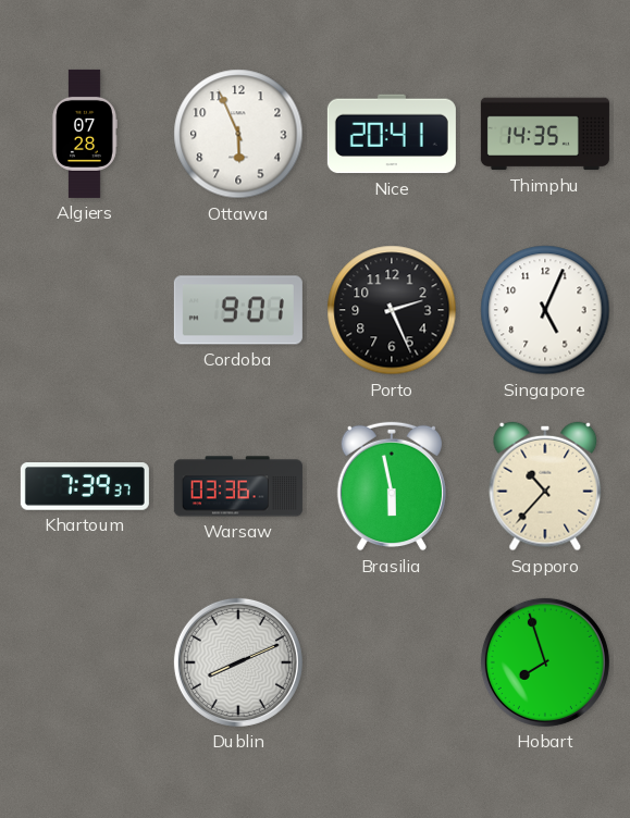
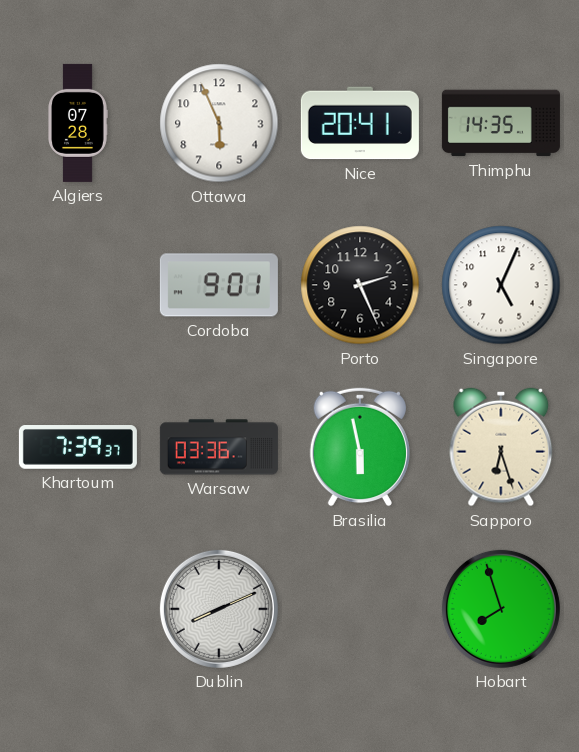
Sapporo: 10:37 -> 6:27
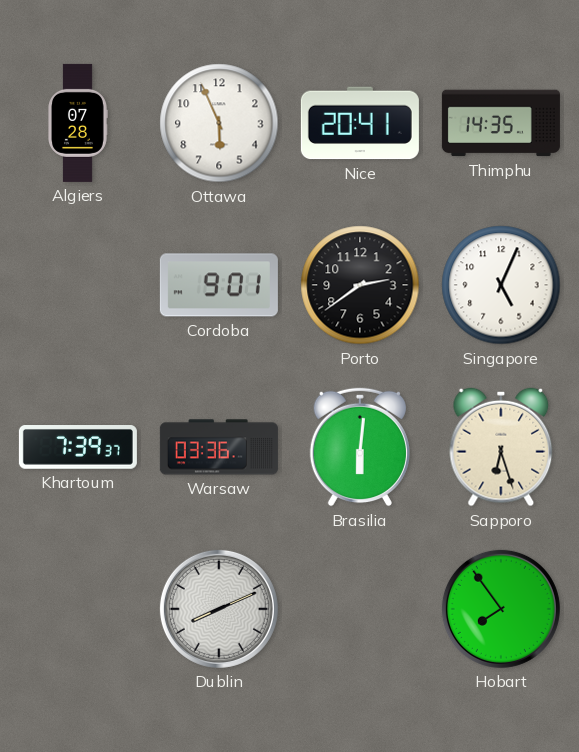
Porto: 2:26 -> 2:39
Brasilia: 5:58 -> 6:01
Hobart: 7:57 -> 7:54
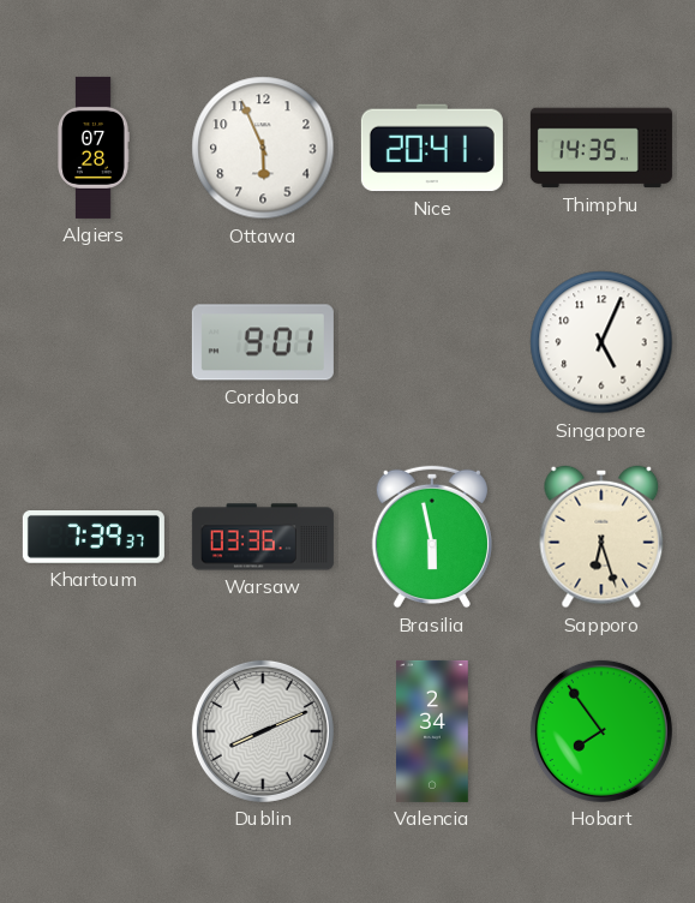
Porto: 2:39 -> none
Brasilia: 6:01 -> 5:58
Valencia: none -> 2:34
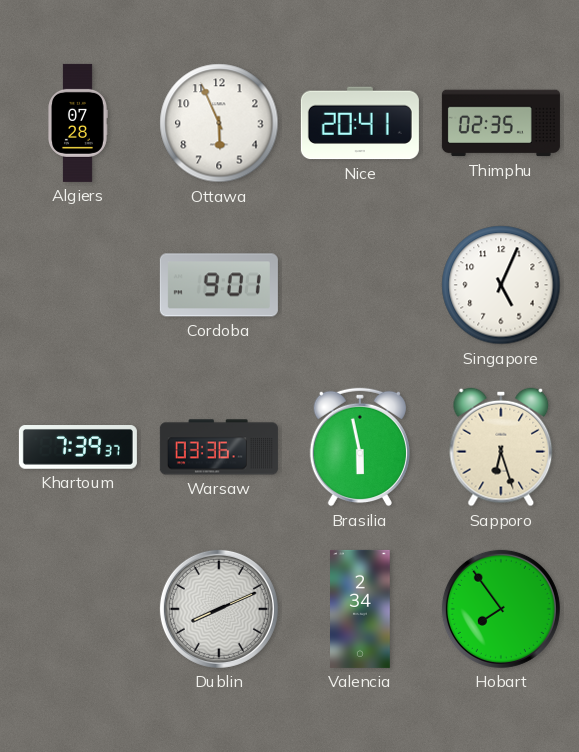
Thimphu: 14:35 -> 02:35
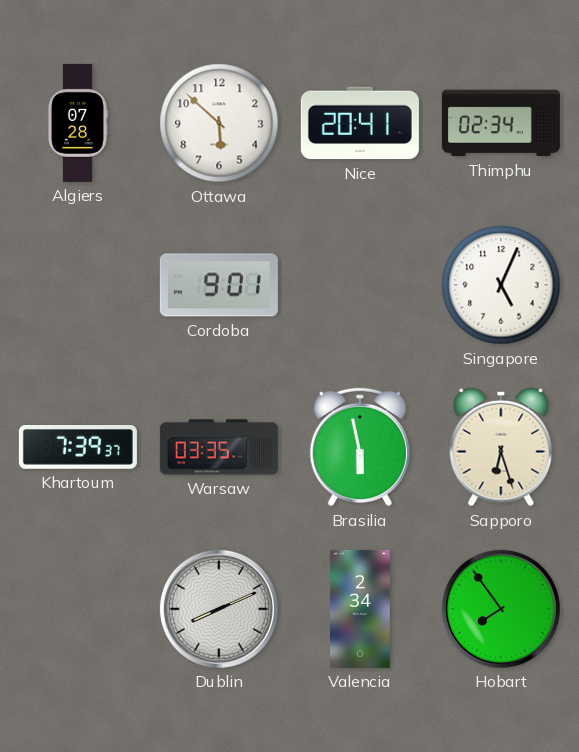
Ottawa: 5:56 -> 5:52
Thimphu: 02:35 -> 02:34
Warsaw: 03:36 -> 03:35
